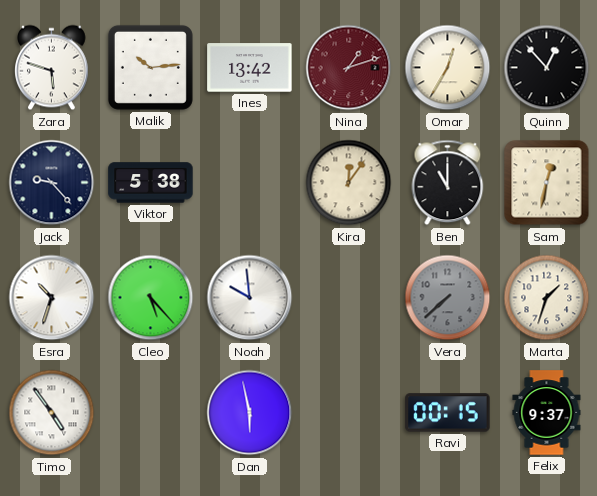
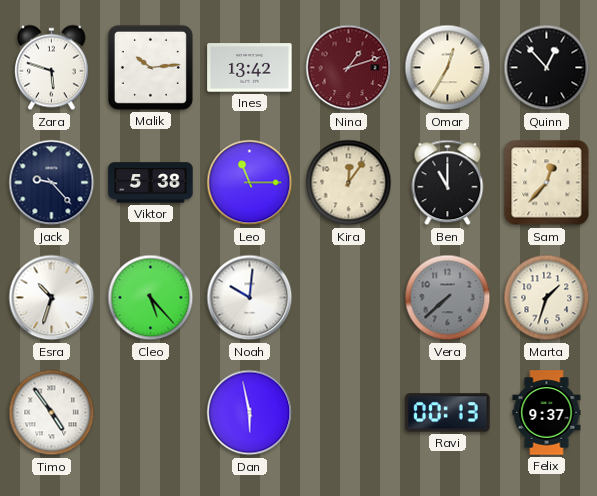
Leo: none -> 11:15
Sam: 12:32 -> 12:37
Noah: 9:59 -> 10:01
Ravi: 00:15 -> 00:13
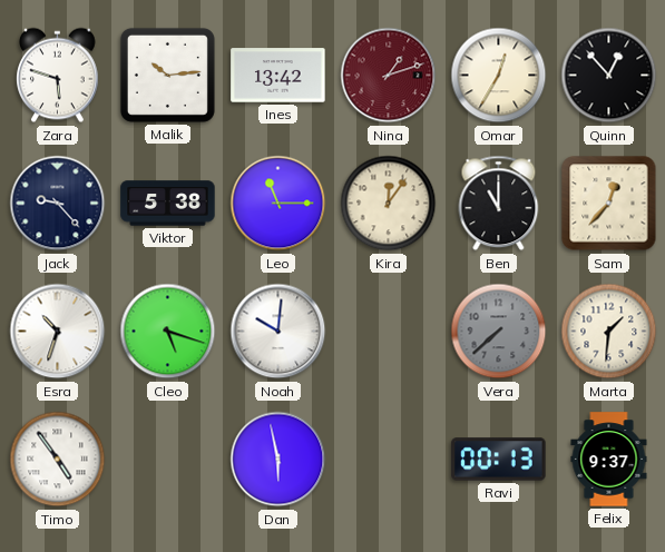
Cleo: 5:23 -> 5:18
Marta: 1:33 -> 1:31
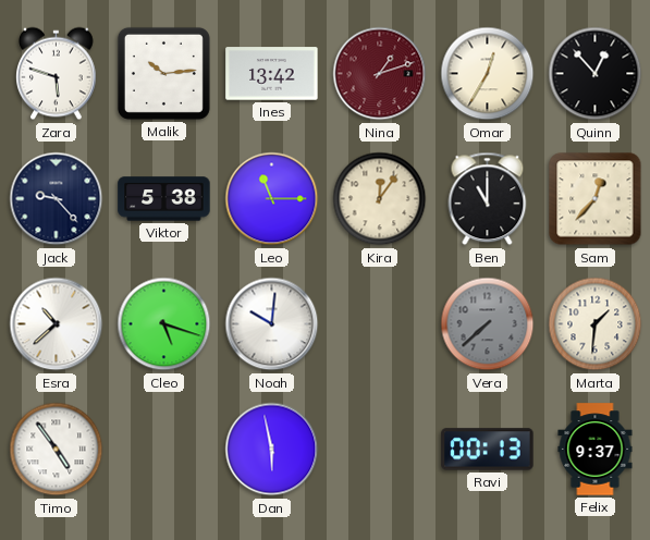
Esra: 10:33 -> 10:38
